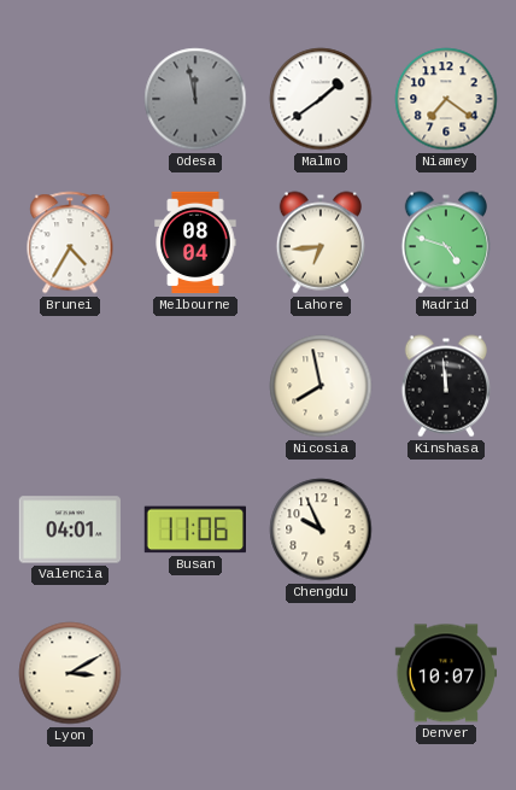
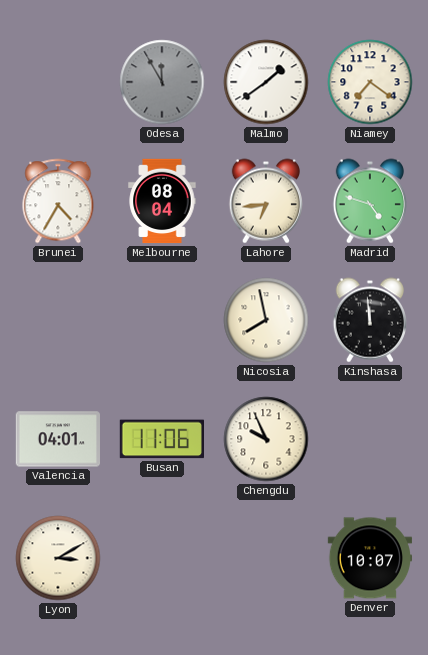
Odesa: 11:58 -> 11:55
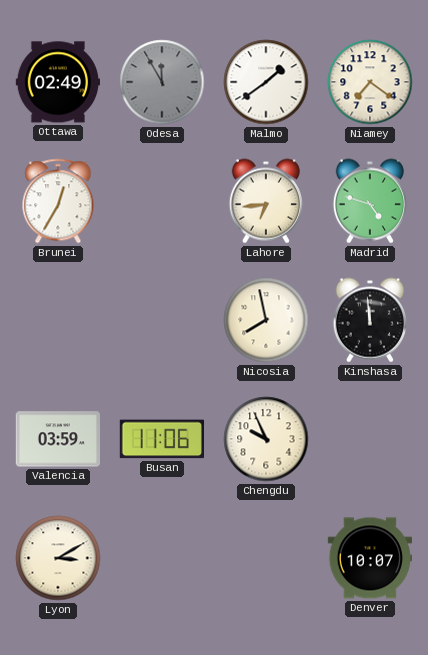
Ottawa: none -> 02:49
Brunei: 4:35 -> 12:35
Melbourne: 08:04 -> none
Valencia: 04:01 -> 03:59
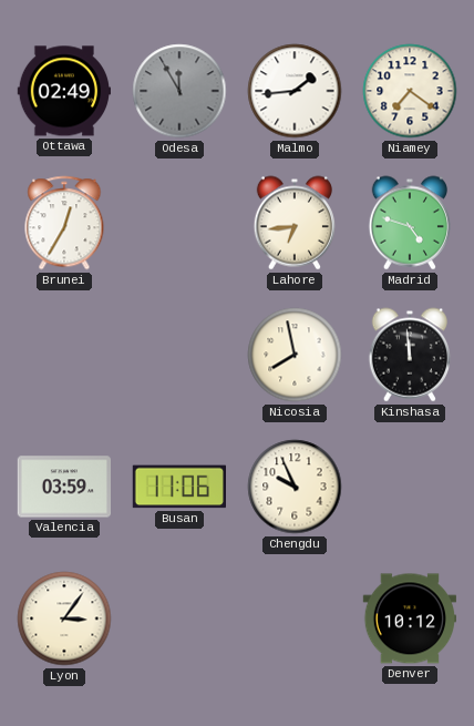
Malmo: 1:39 -> 1:44
Lyon: 3:10 -> 3:06
Denver: 10:07 -> 10:12
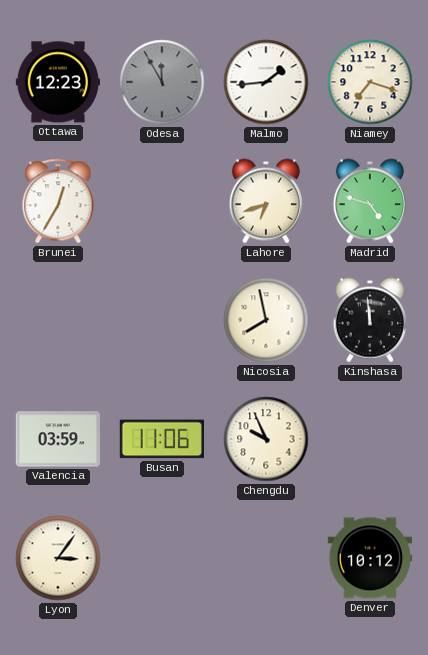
Ottawa: 02:49 -> 12:23
Niamey: 7:21 -> 7:18
Lahore: 6:44 -> 6:42
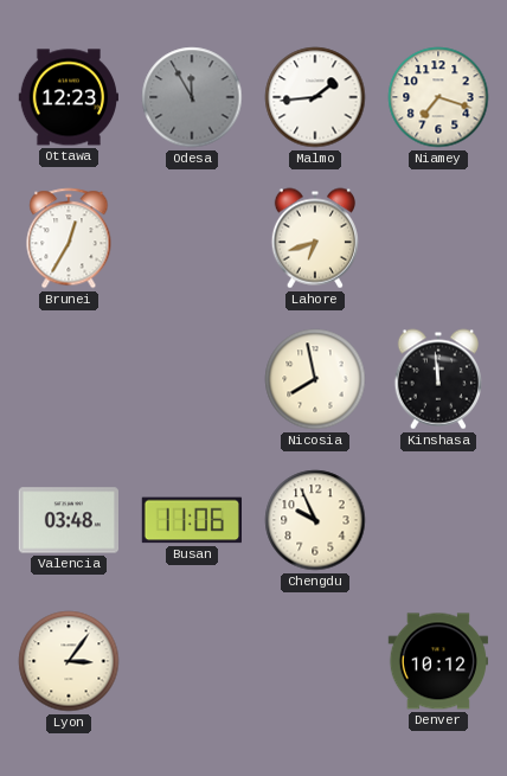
Madrid: 4:48 -> none
Valencia: 03:59 -> 03:48
